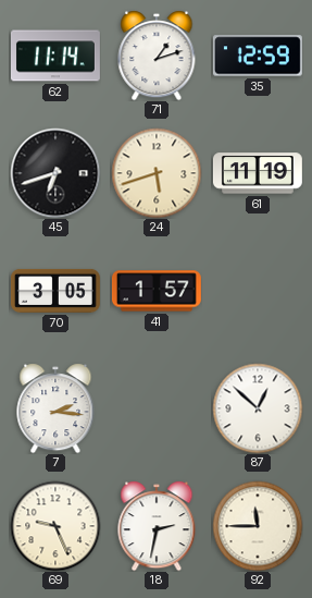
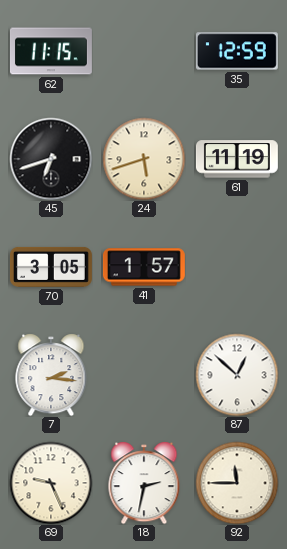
62: 11:14 -> 11:15
71: 1:12 -> none
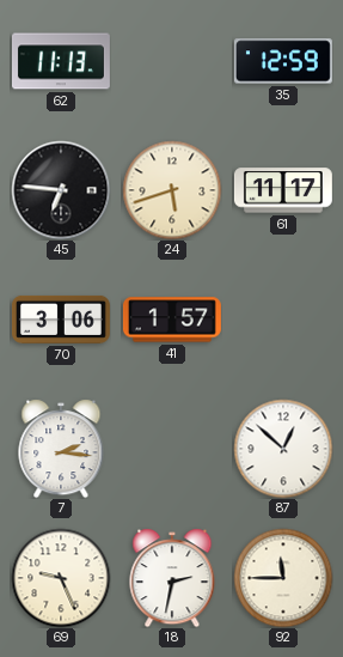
62: 11:15 -> 11:13
45: 6:42 -> 6:46
61: 11:19 -> 11:17
70: 3:05 -> 3:06
